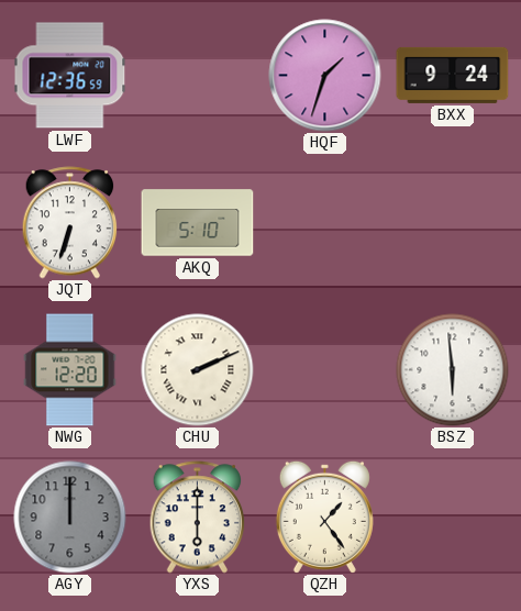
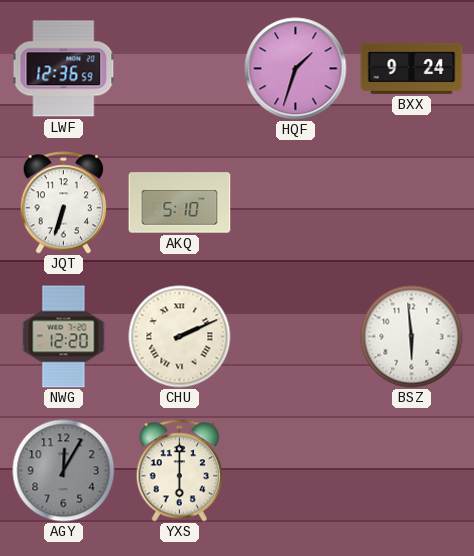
AGY: 12:00 -> 12:05
QZH: 1:24 -> none
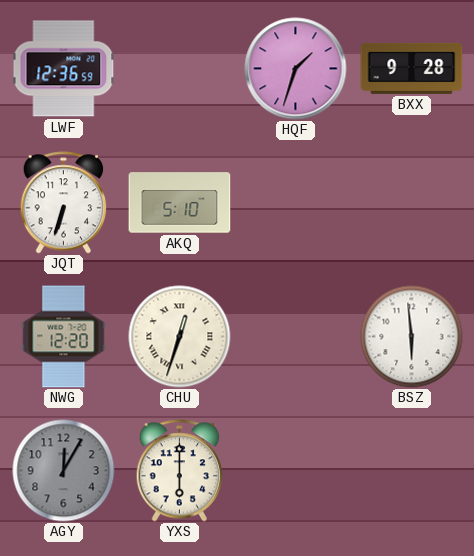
BXX: 9:24 -> 9:28
CHU: 2:11 -> 12:33
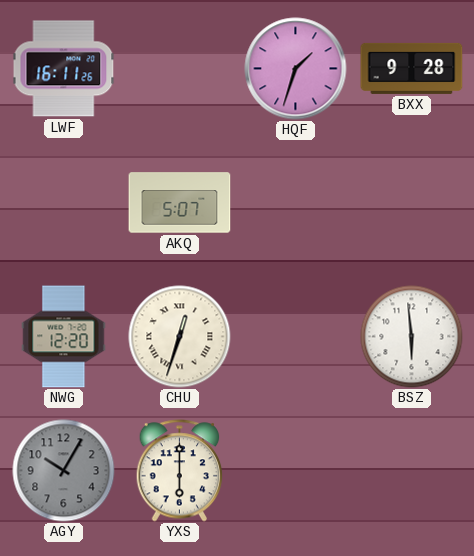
LWF: 12:36 -> 16:11
JQT: 6:33 -> none
AKQ: 5:10 -> 5:07
AGY: 12:05 -> 10:05
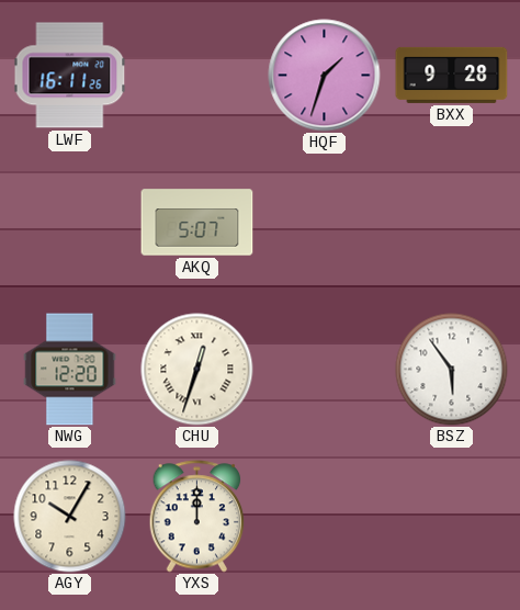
BSZ: 5:59 -> 5:54
AGY dial: grey -> cream
YXS: 6:00 -> 12:00
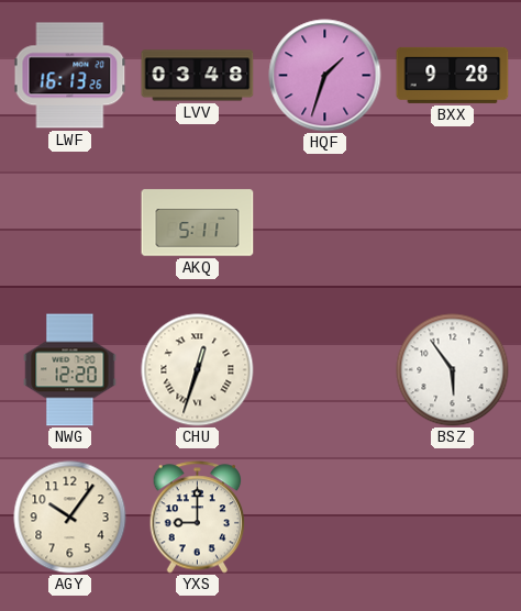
LWF: 16:11 -> 16:13
LVV: none -> 03:48
AKQ: 5:07 -> 5:11
AGY: 10:05 -> 10:06
YXS: 12:00 -> 9:00
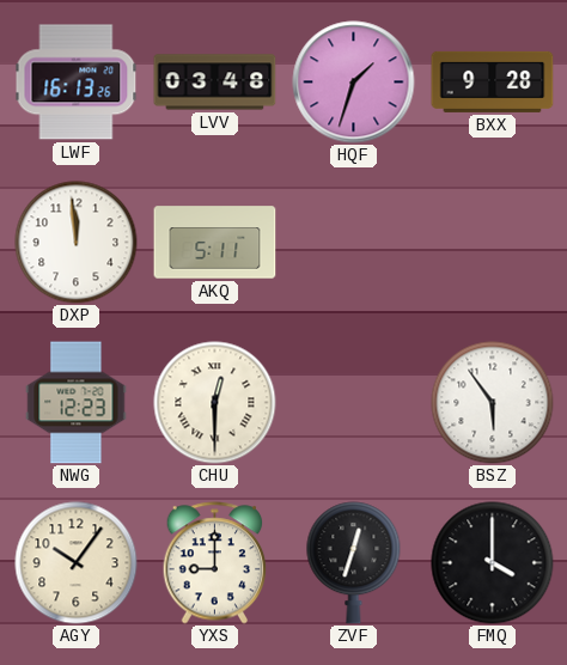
DXP: none -> 11:59
NWG: 12:20 -> 12:23
CHU: 12:33 -> 12:30
ZVF: none -> 12:33
FMQ: none -> 4:00
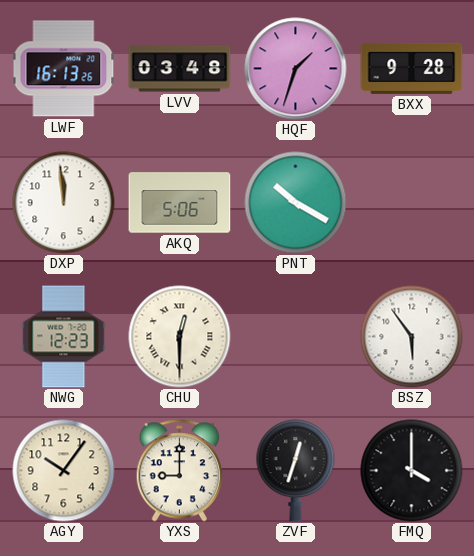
AKQ: 5:11 -> 5:06
PNT: none -> 10:20
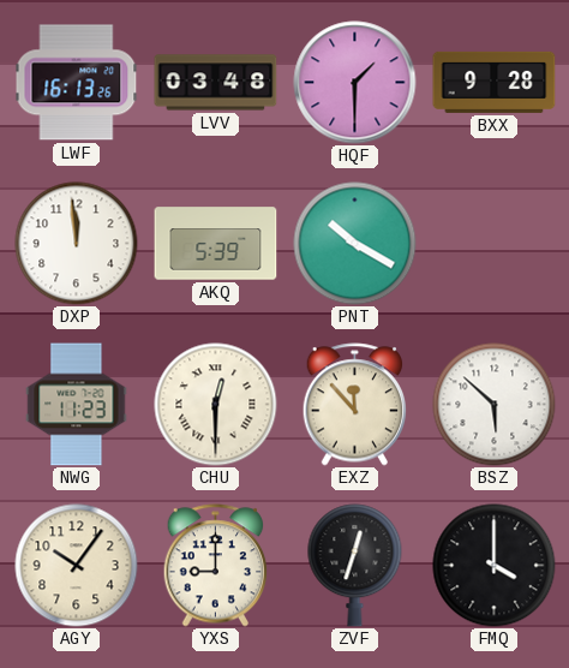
HQF: 1:33 -> 1:30
AKQ: 5:06 -> 5:39
NWG: 12:23 -> 11:23
EXZ: none -> 11:53
BSZ: 5:54 -> 5:52
